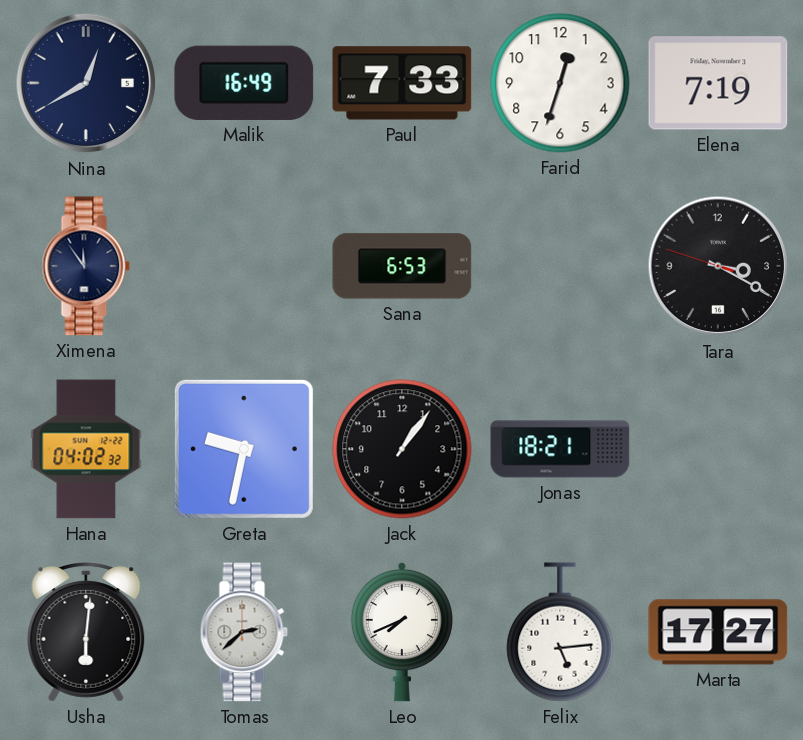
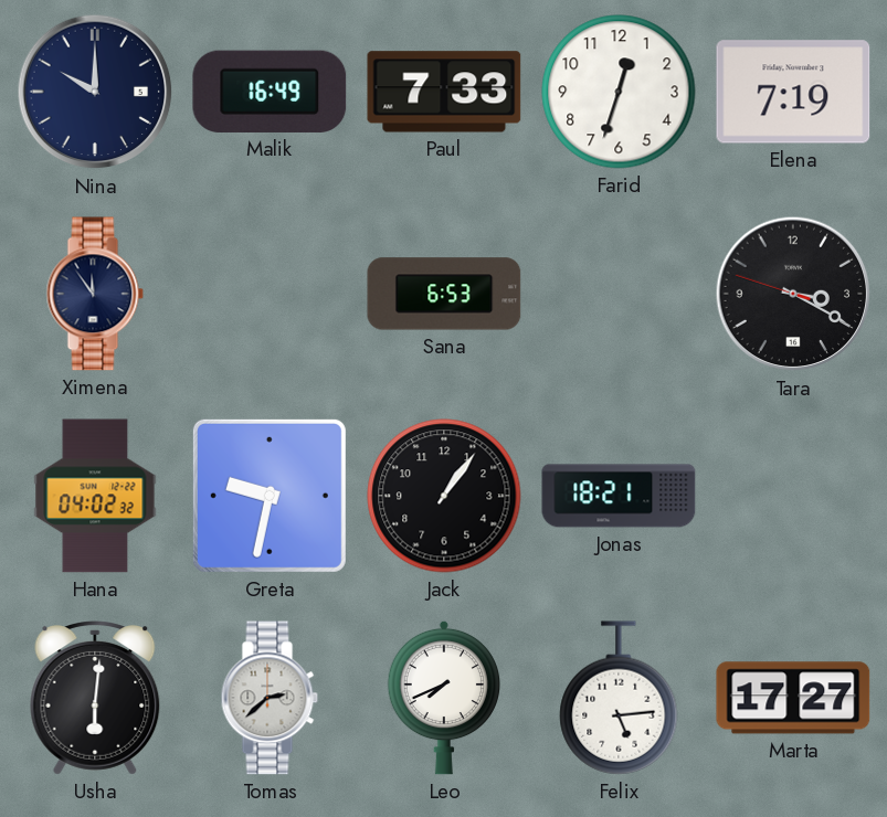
Nina: 12:40 -> 10:00
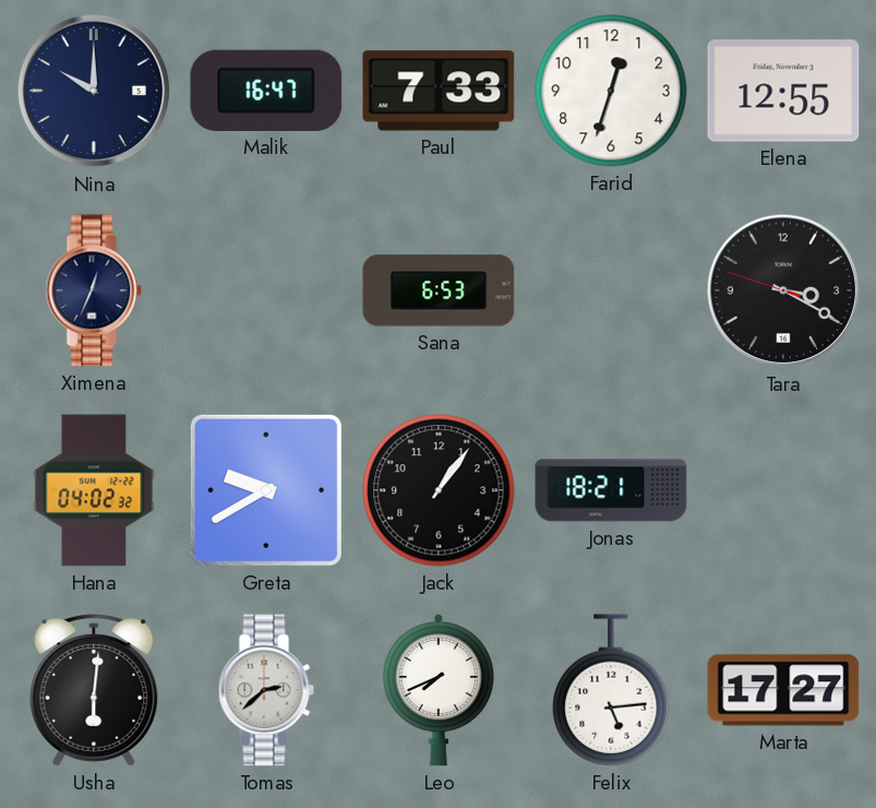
Malik: 16:49 -> 16:47
Elena: 7:19 -> 12:55
Ximena: 11:54 -> 12:34
Greta: 9:32 -> 9:40
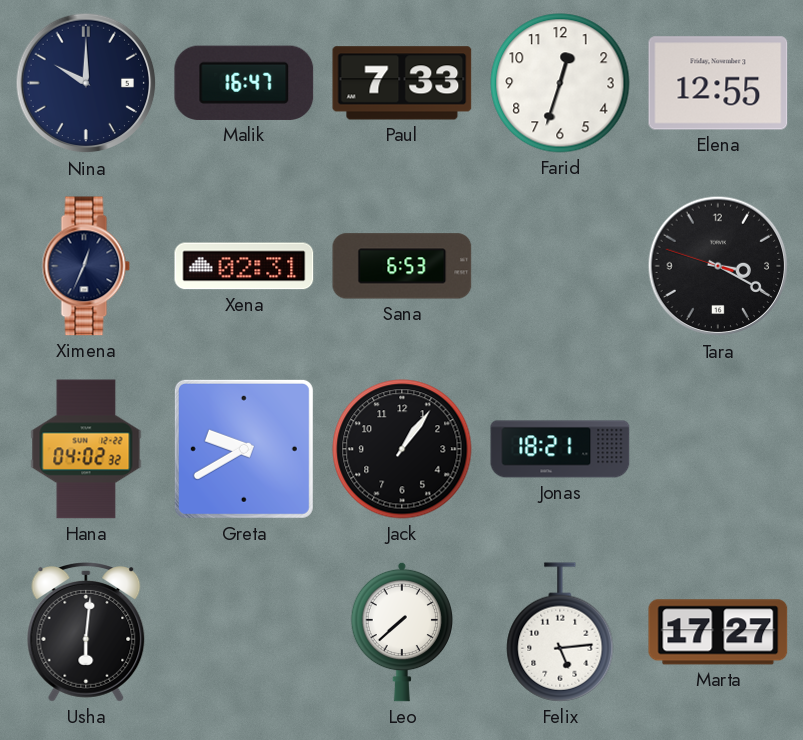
Xena: none -> 02:31
Tomas: 2:38 -> none
Leo: 7:41 -> 7:38
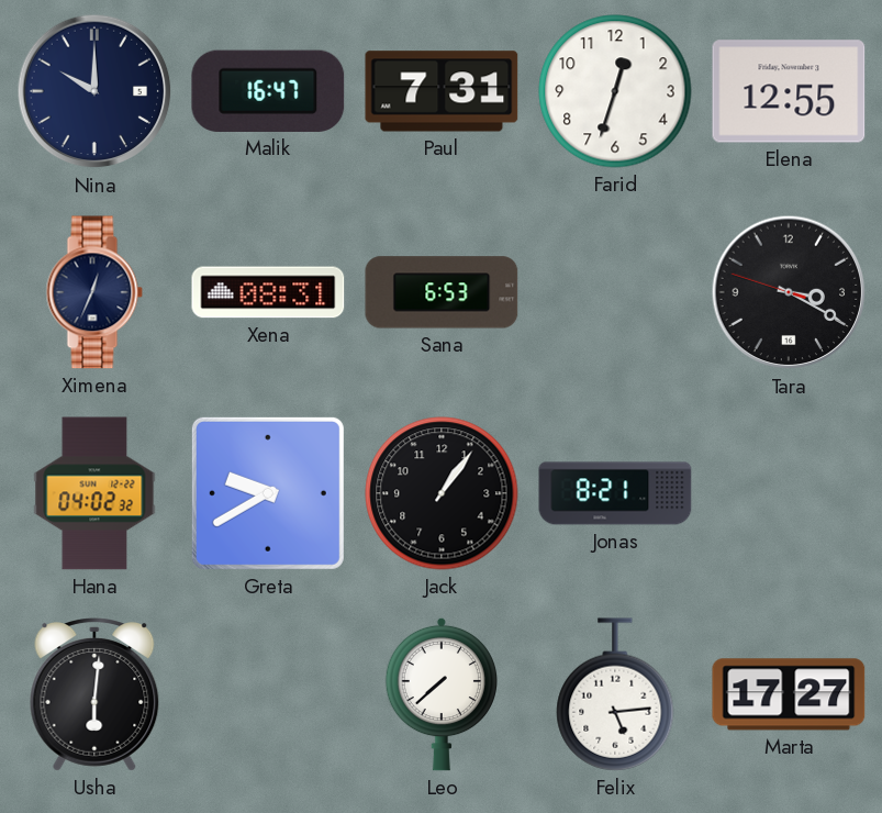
Paul: 7:33 -> 7:31
Xena: 02:31 -> 08:31
Jonas: 18:21 -> 8:21
